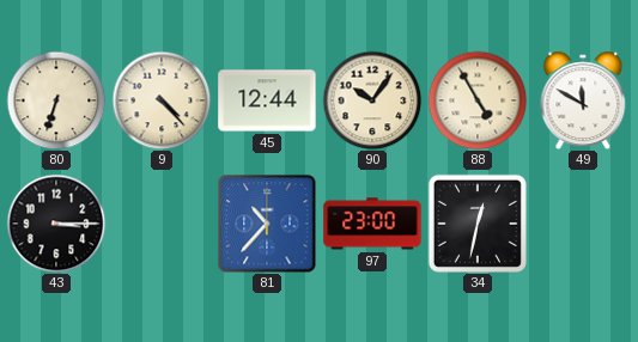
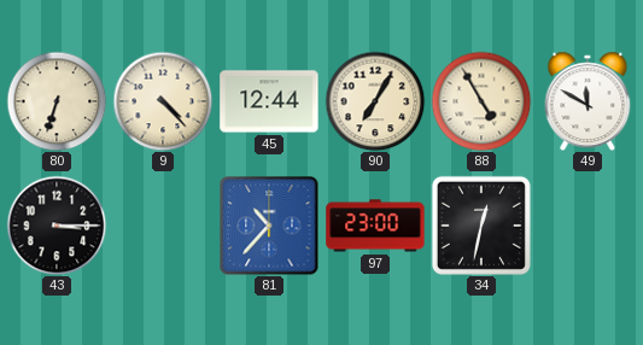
90: 10:06 -> 7:05
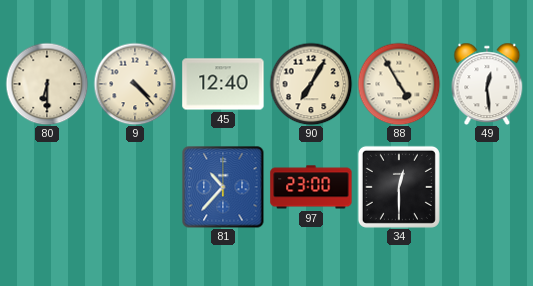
80: 6:33 -> 6:30
45: 12:44 -> 12:40
49: 11:50 -> 12:29
43: 3:15 -> none
34: 12:32 -> 12:30
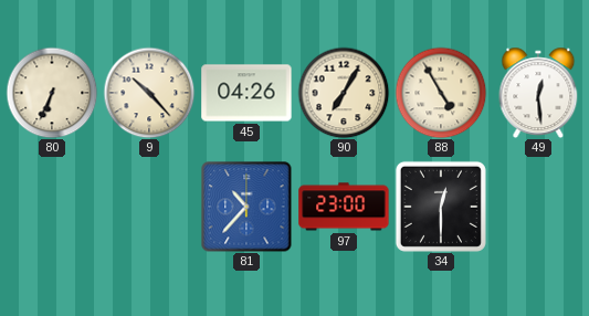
80: 6:30 -> 6:34
9: 4:23 -> 10:23
45: 12:40 -> 04:26
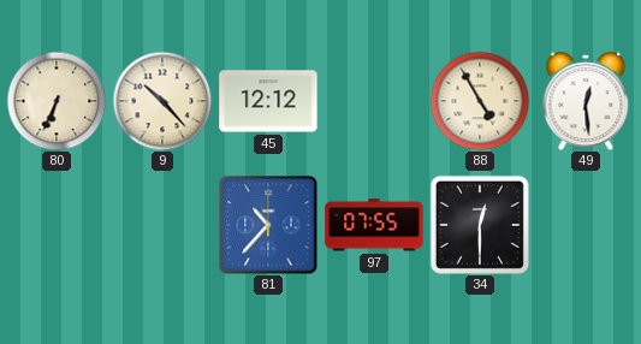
45: 04:26 -> 12:12
90: 7:05 -> none
97: 23:00 -> 07:55
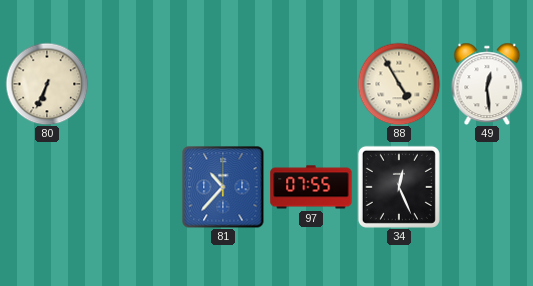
9: 10:23 -> none
45: 12:12 -> none
34: 12:30 -> 12:26
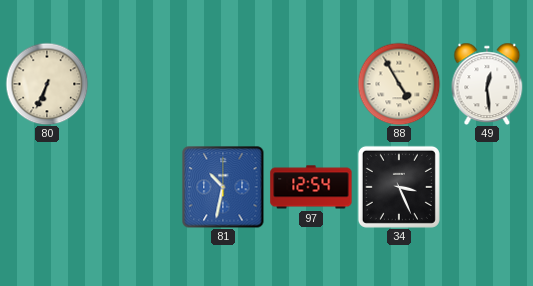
81: 10:37 -> 10:32
97: 07:55 -> 12:54
34: 12:26 -> 3:26
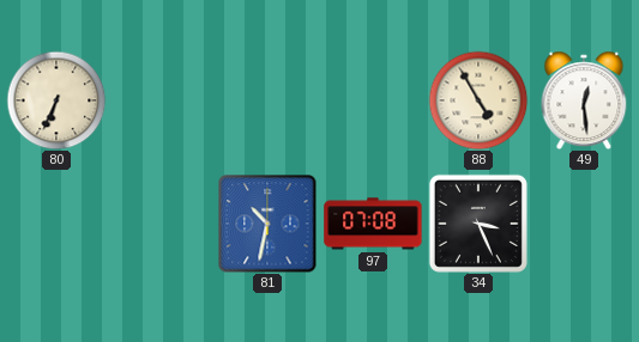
97: 12:54 -> 07:08
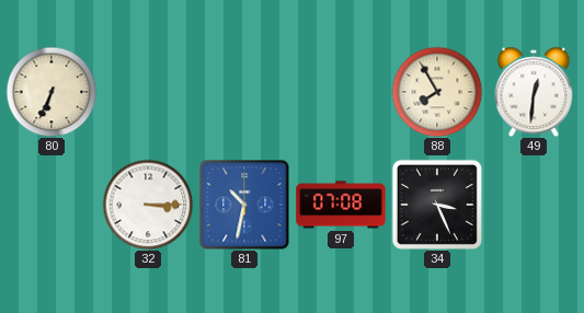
88: 4:55 -> 7:55
49: 12:29 -> 12:31
32: none -> 3:15
